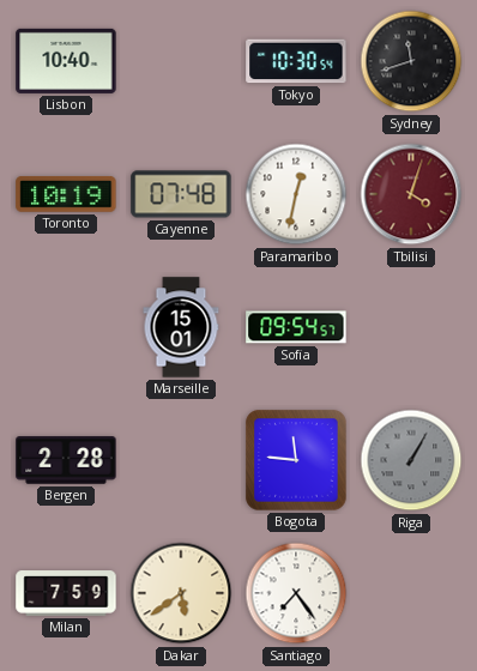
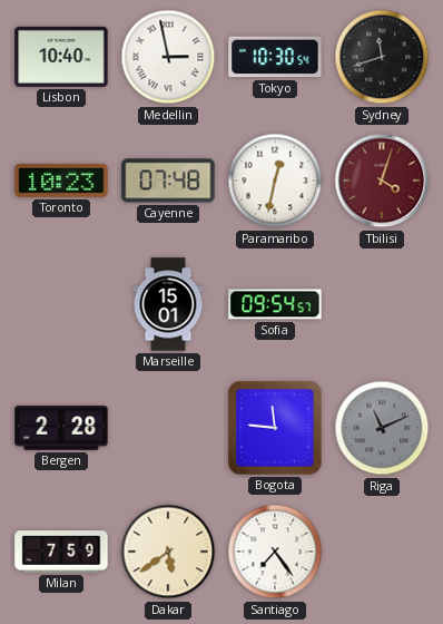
Medellin: none -> 2:58
Toronto: 10:19 -> 10:23
Riga: 1:05 -> 11:11
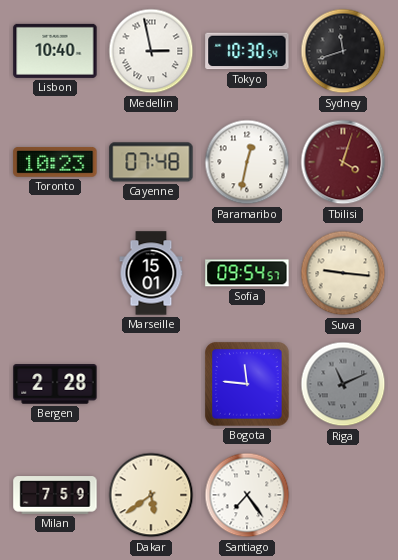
Suva: none -> 9:16
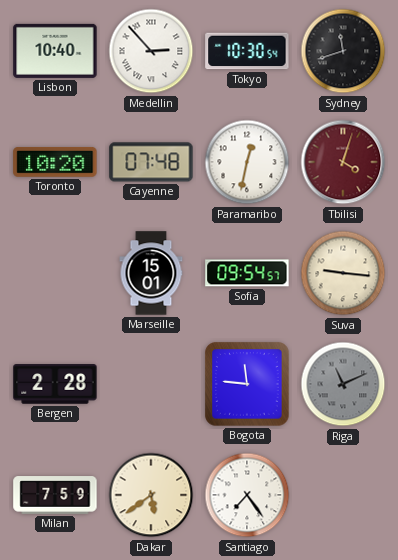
Medellin: 2:58 -> 2:53
Toronto: 10:23 -> 10:20
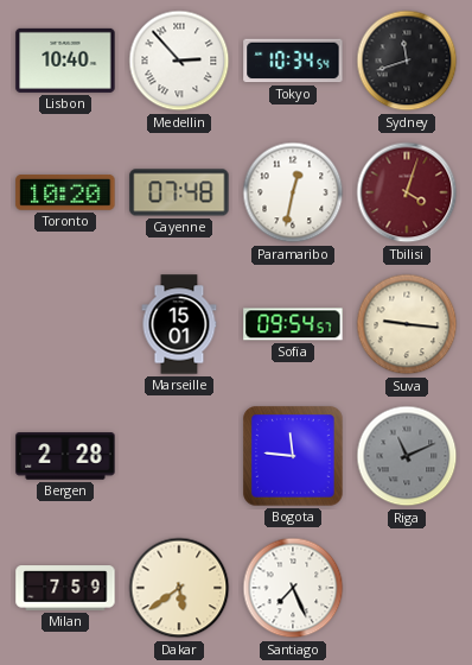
Tokyo: 10:30 -> 10:34
Santiago: 7:24 -> 7:26
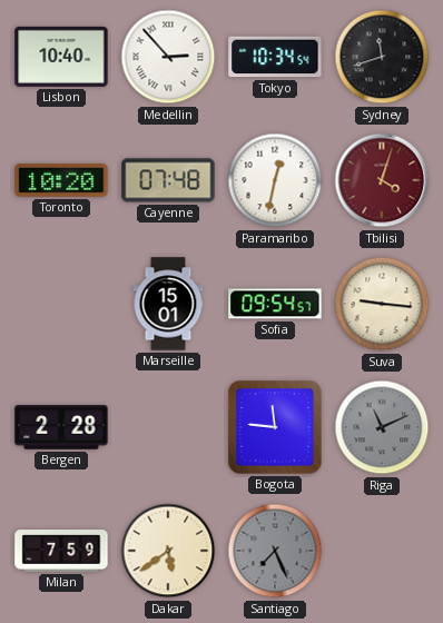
Santiago dial: white -> grey
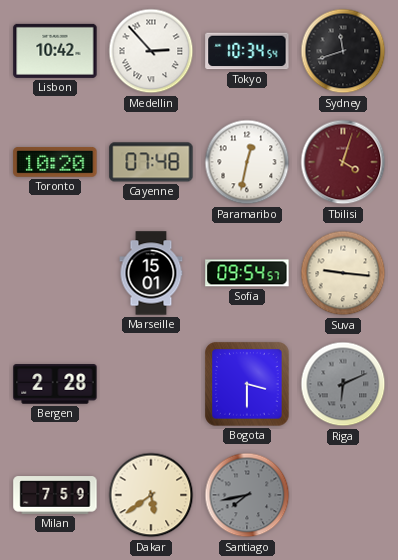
Lisbon: 10:40 -> 10:42
Bogota: 11:46 -> 3:30
Riga: 11:11 -> 6:11
Santiago: 7:26 -> 7:43
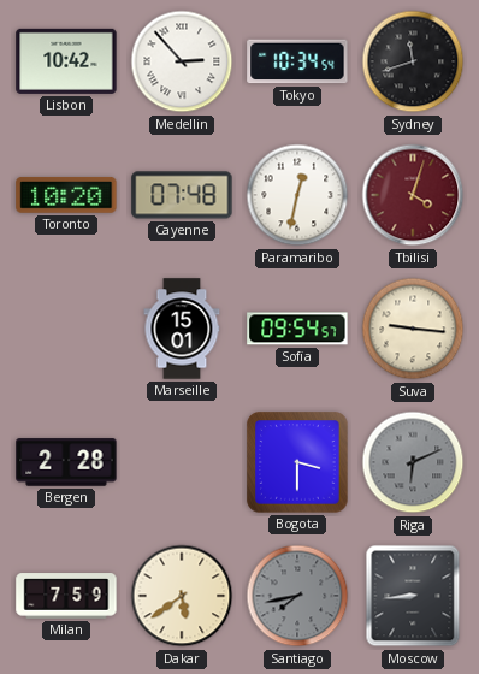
Moscow: none -> 8:44
